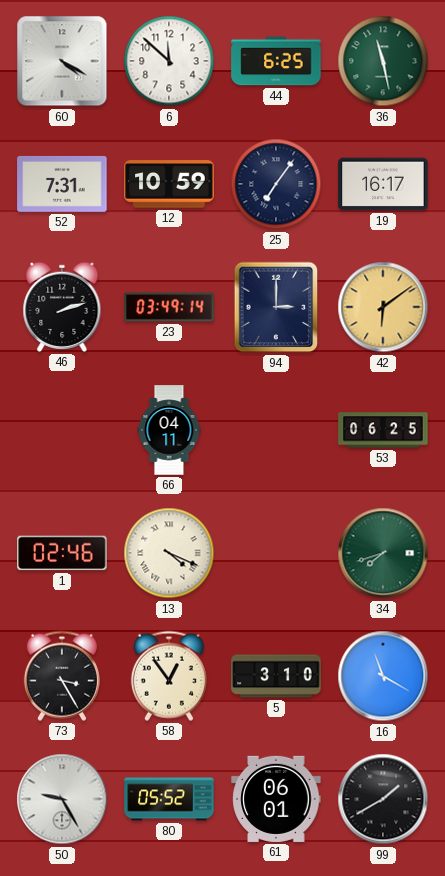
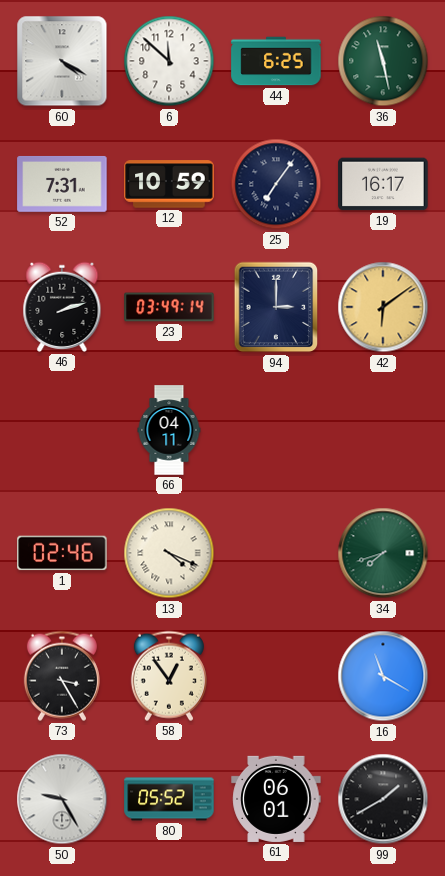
53: 06:25 -> none
5: 3:10 -> none
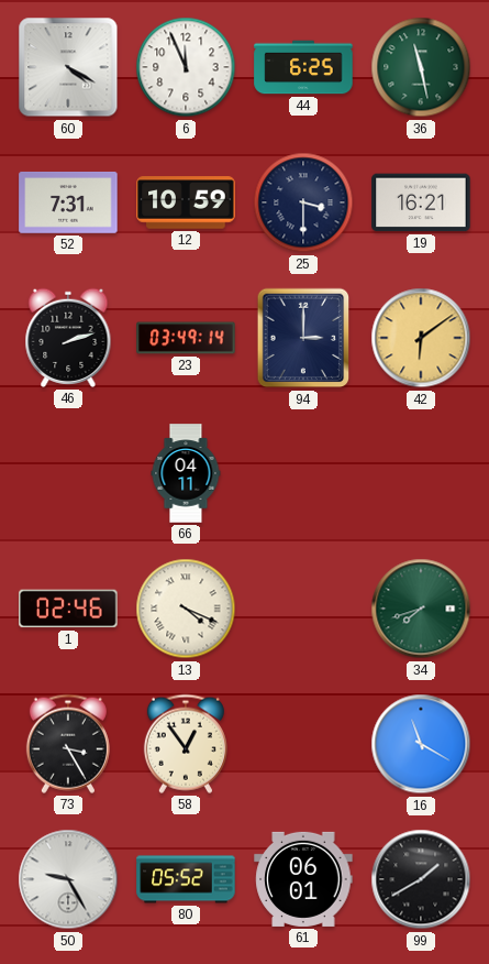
6: 11:52 -> 11:56
25: 7:06 -> 3:30
19: 16:17 -> 16:21
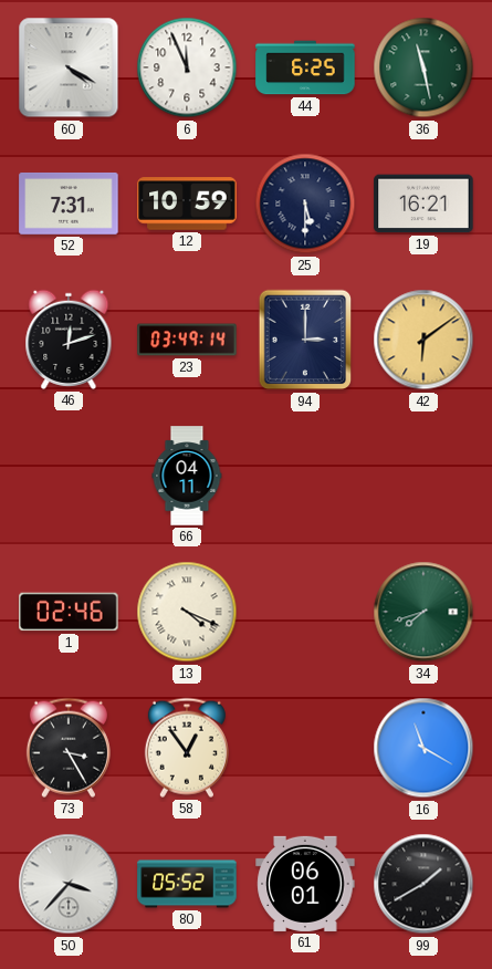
25: 3:30 -> 5:30
46: 2:12 -> 12:12
50: 9:25 -> 3:37
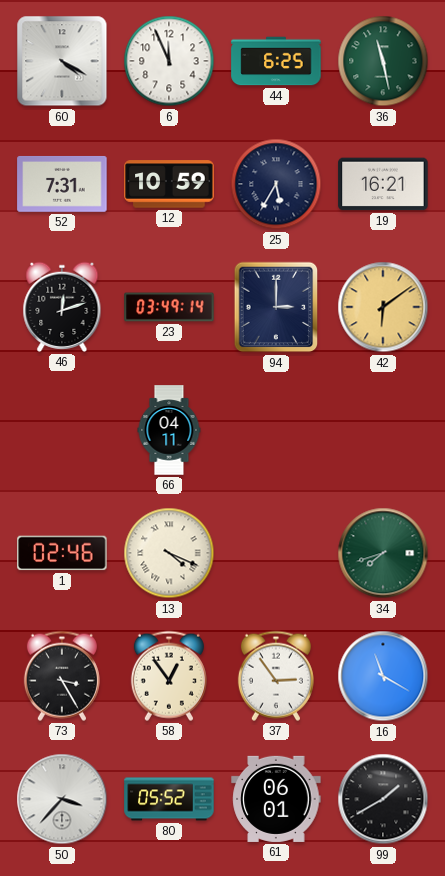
25: 5:30 -> 5:35
37: none -> 2:54
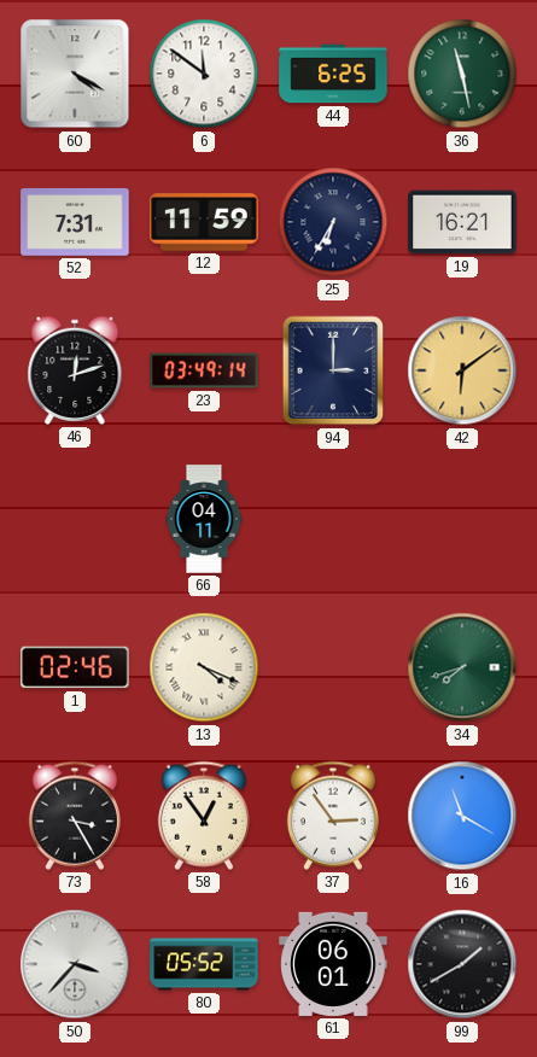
6: 11:56 -> 11:51
12: 10:59 -> 11:59
25: 5:35 -> 6:35
